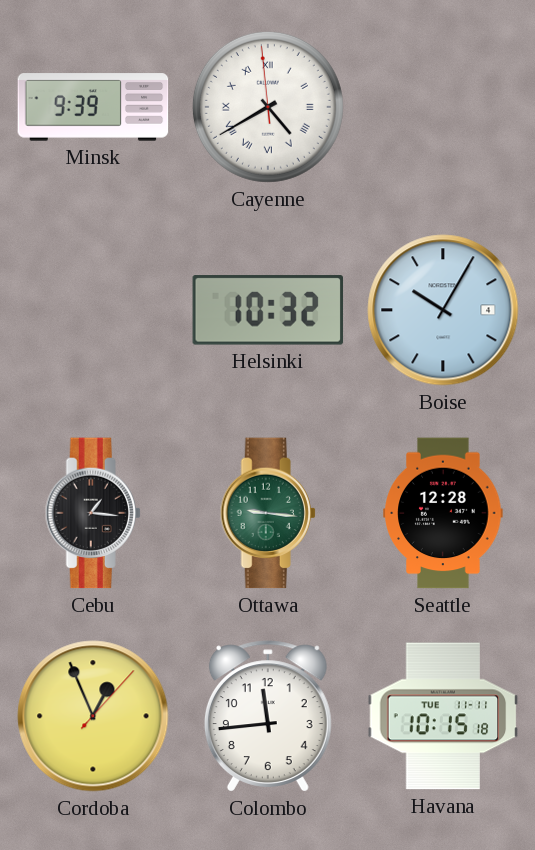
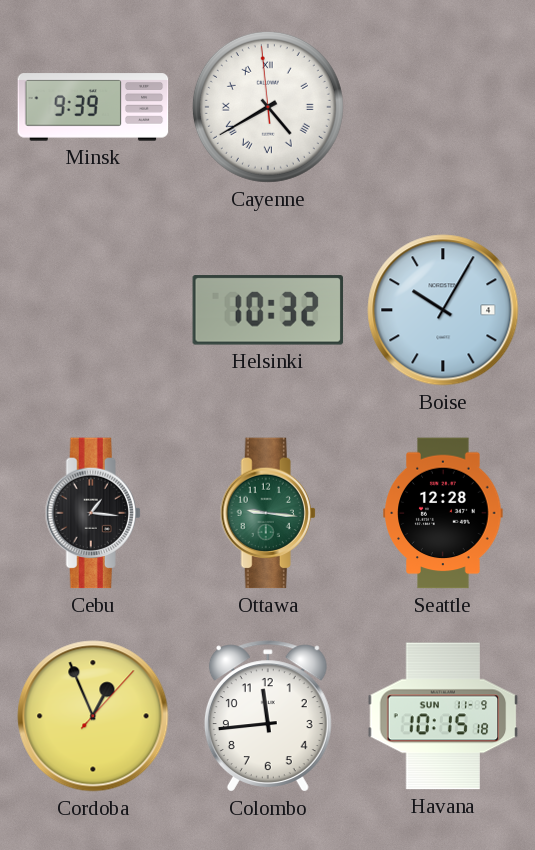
Havana date: TUE 11-11 -> SUN 11-9
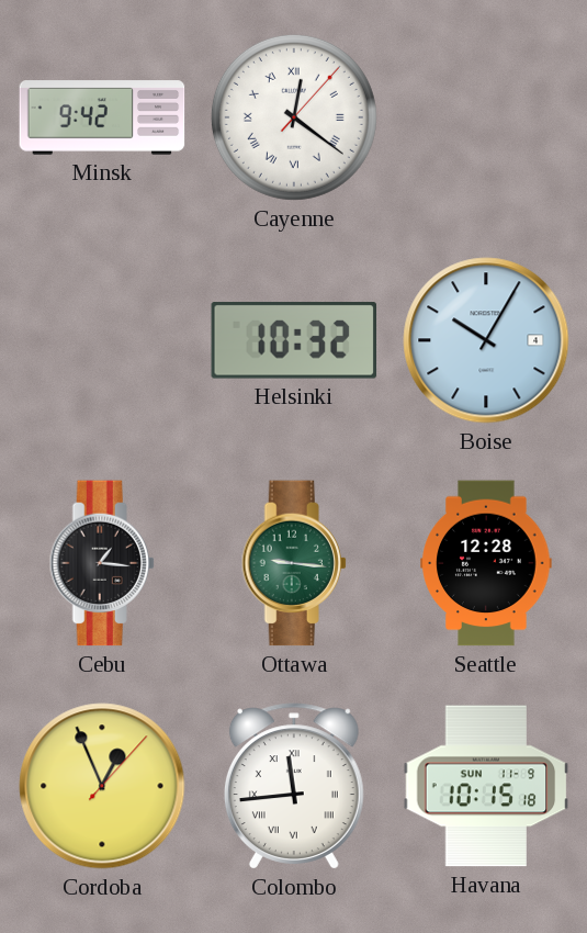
Minsk: 9:39 -> 9:42
Cayenne: 4:39 -> 12:21
Colombo numerals: Arabic -> Roman
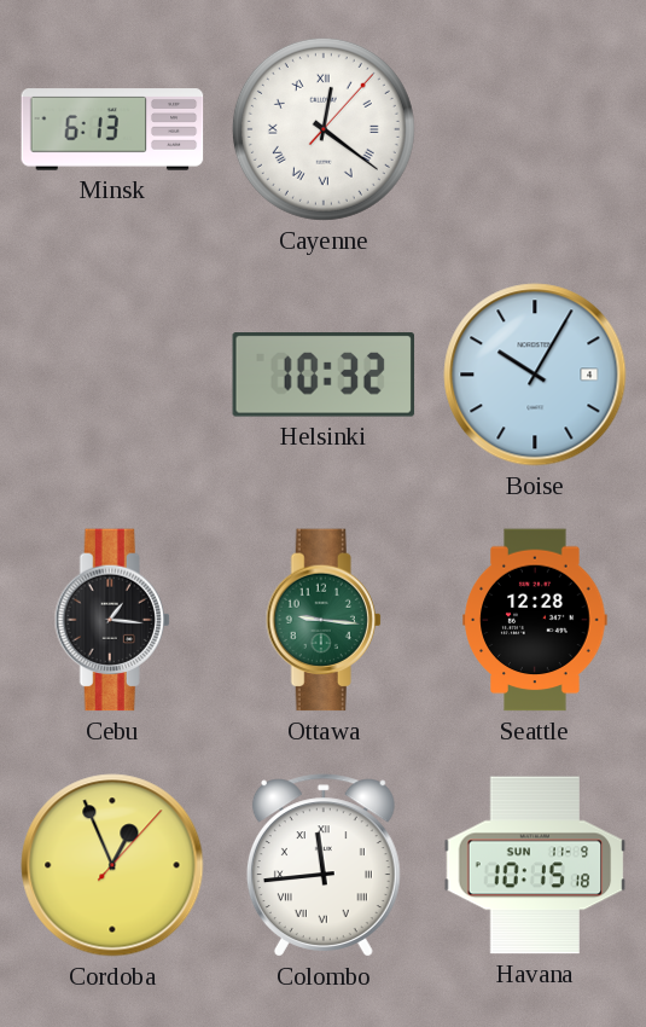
Minsk: 9:42 -> 6:13
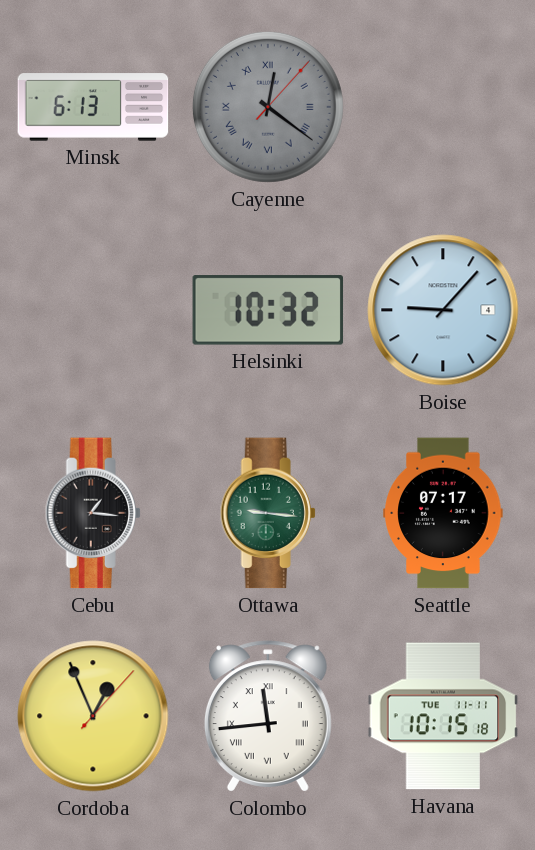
Cayenne dial: white -> grey
Boise: 10:05 -> 9:07
Seattle: 12:28 -> 07:17
Havana date: SUN 11-9 -> TUE 11-11
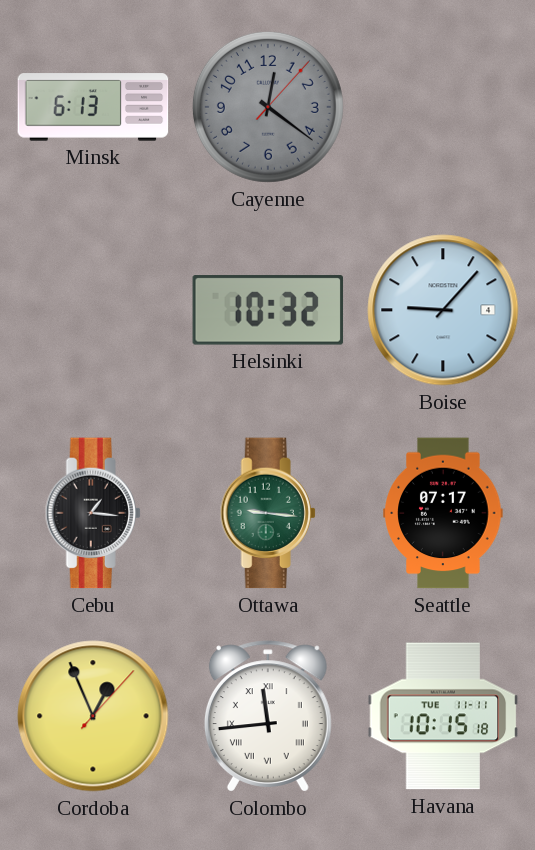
Cayenne numerals: Roman -> Arabic
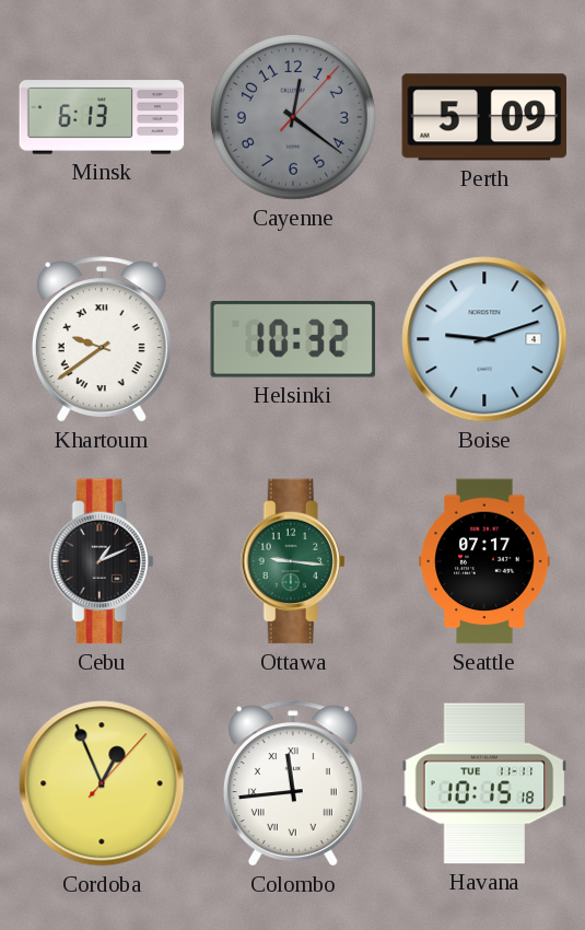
Perth: none -> 5:09
Khartoum: none -> 9:39
Boise: 9:07 -> 9:12
Cebu: 1:16 -> 1:11
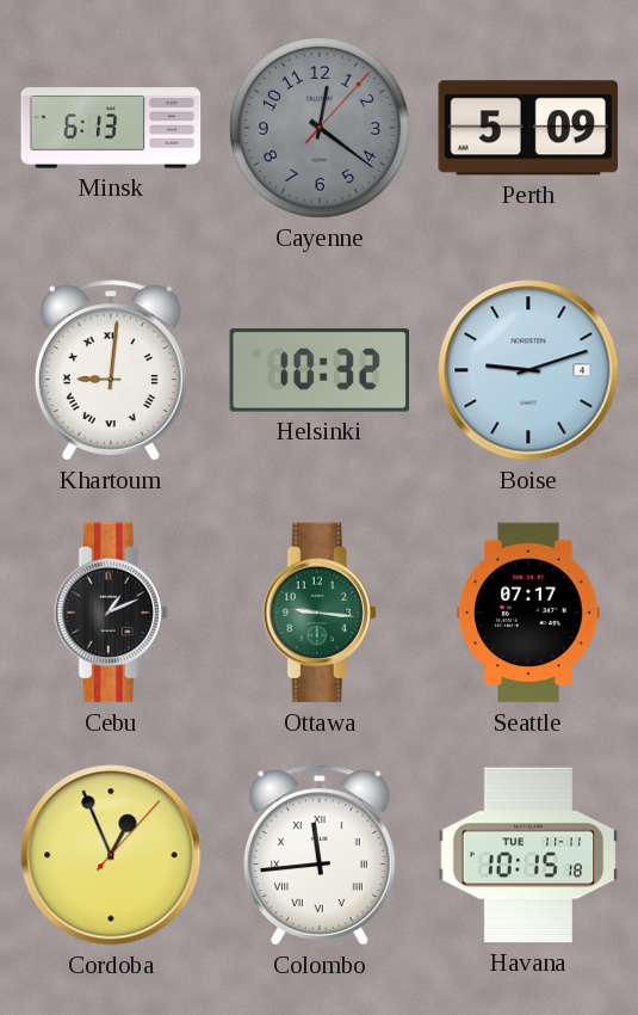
Khartoum: 9:39 -> 9:01
